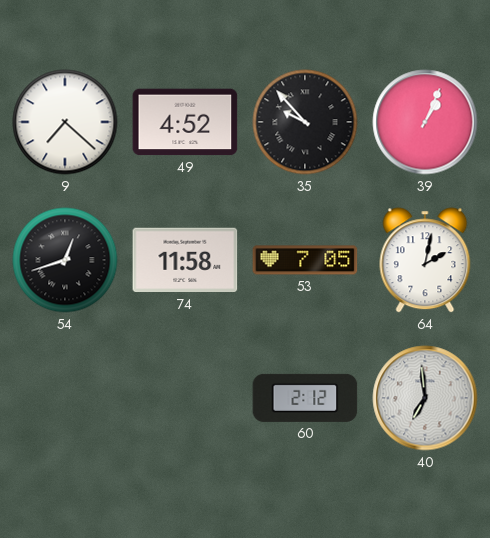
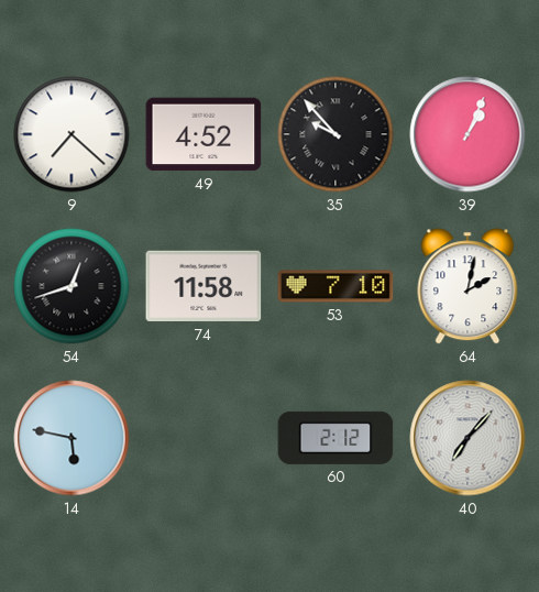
53: 7:05 -> 7:10
14: none -> 5:47
40: 6:59 -> 7:07
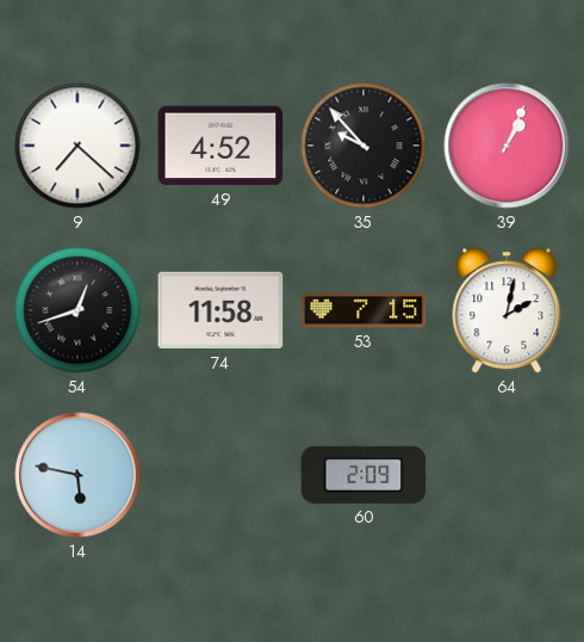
53: 7:10 -> 7:15
60: 2:12 -> 2:09
40: 7:07 -> none
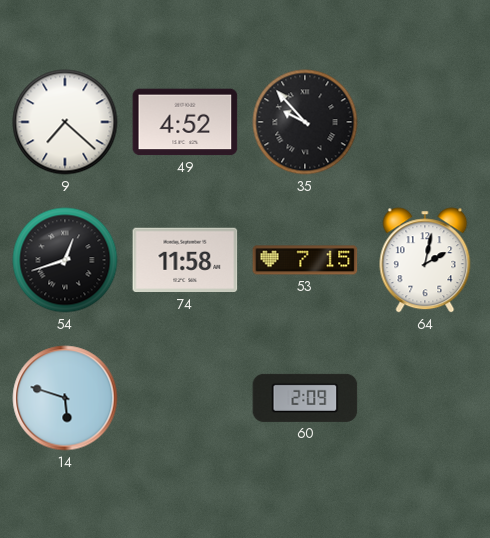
39: 1:04 -> none
14: 5:47 -> 5:48
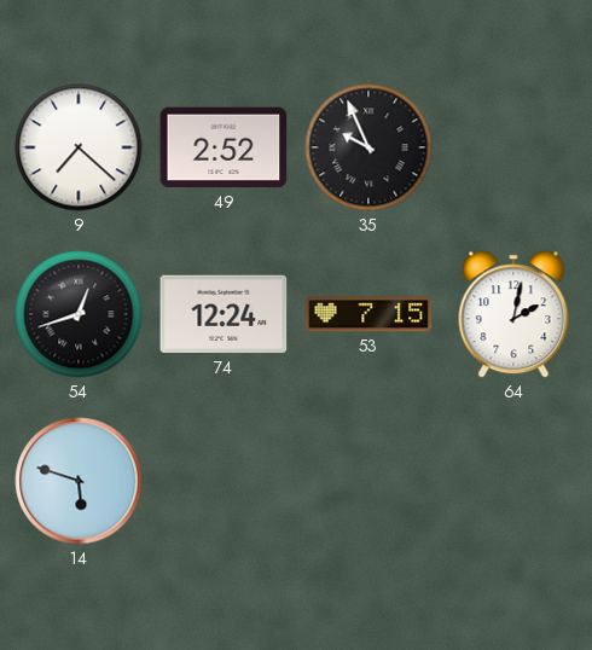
49: 4:52 -> 2:52
35: 9:53 -> 9:56
74: 11:58 -> 12:24
60: 2:09 -> none
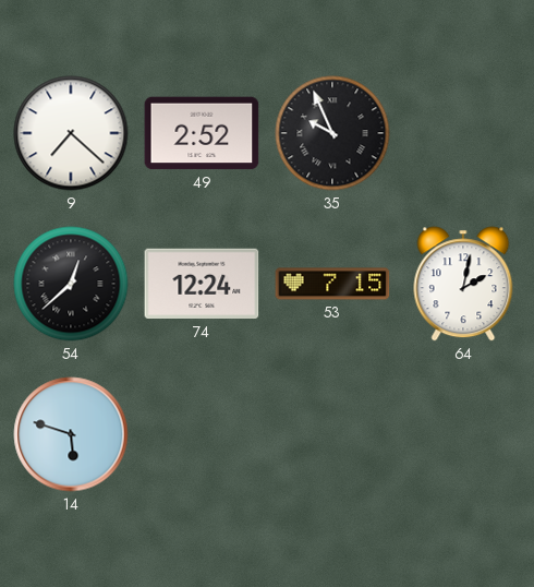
54: 12:42 -> 12:38
